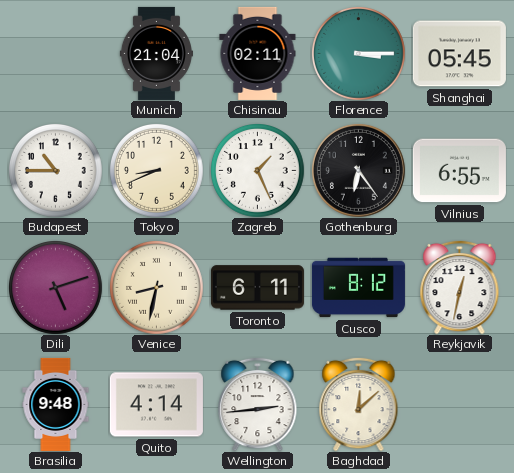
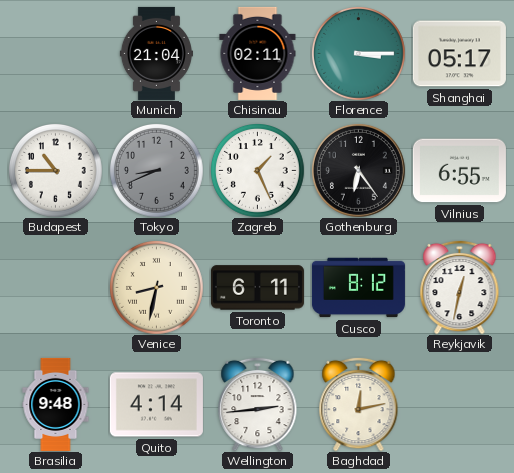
Shanghai: 05:45 -> 05:17
Tokyo dial: cream -> grey
Dili: 5:12 -> none
Baghdad: 12:08 -> 12:13
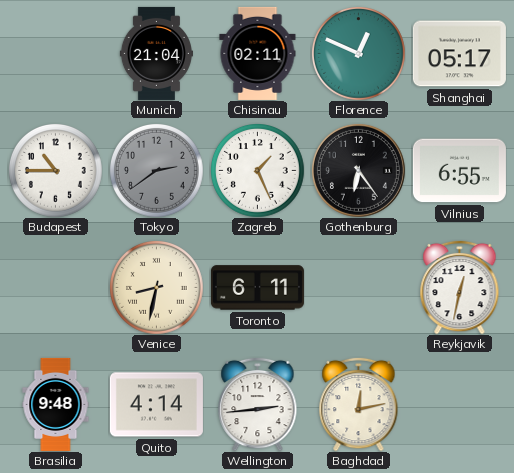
Florence: 3:15 -> 12:49
Tokyo: 8:41 -> 2:39
Cusco: 8:12 -> none
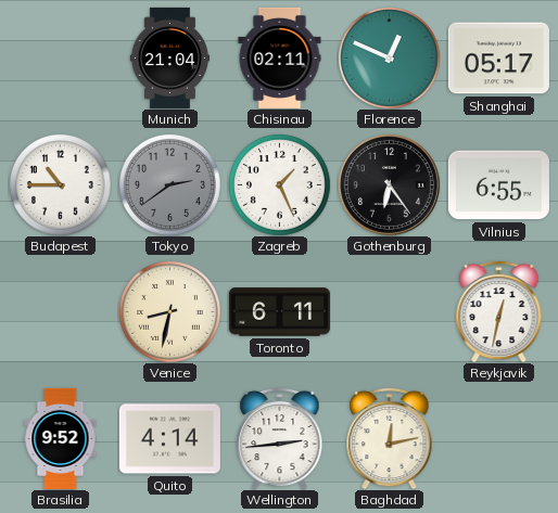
Brasilia: 9:48 -> 9:52
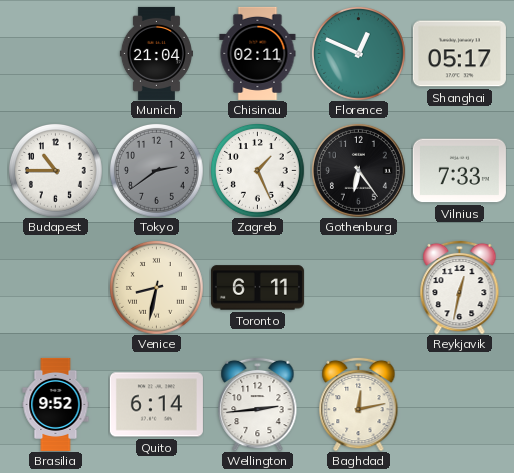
Vilnius: 6:55 -> 7:33
Quito: 4:14 -> 6:14
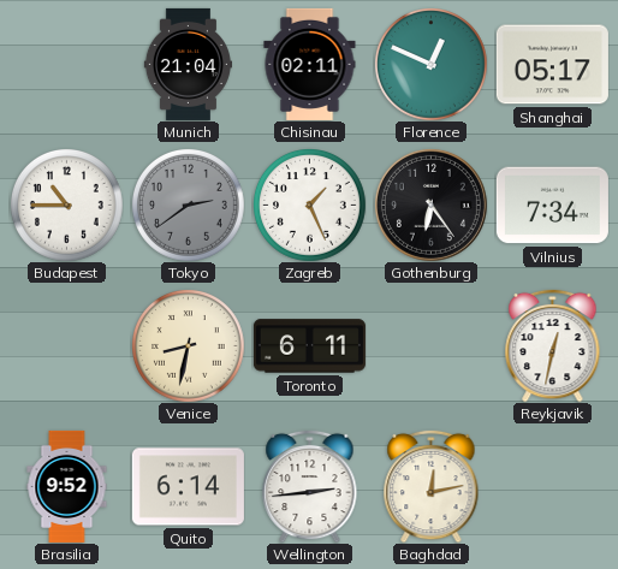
Vilnius: 7:33 -> 7:34
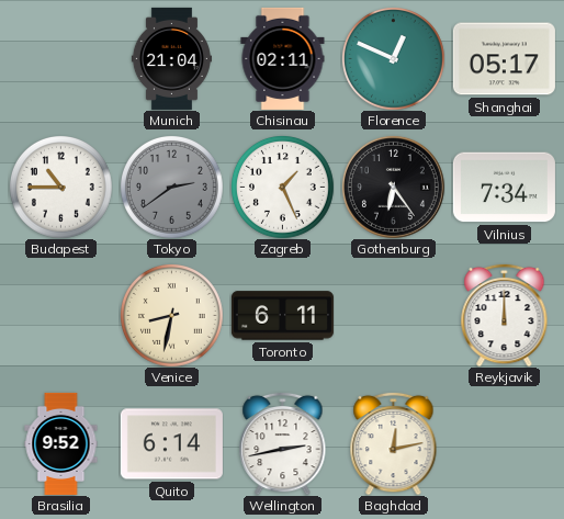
Reykjavik: 12:32 -> 12:00
Wellington: 2:44 -> 2:43
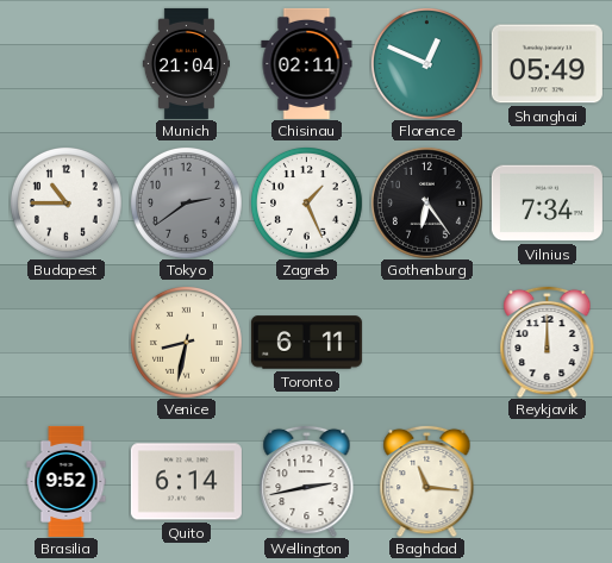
Shanghai: 05:17 -> 05:49
Baghdad: 12:13 -> 11:16
